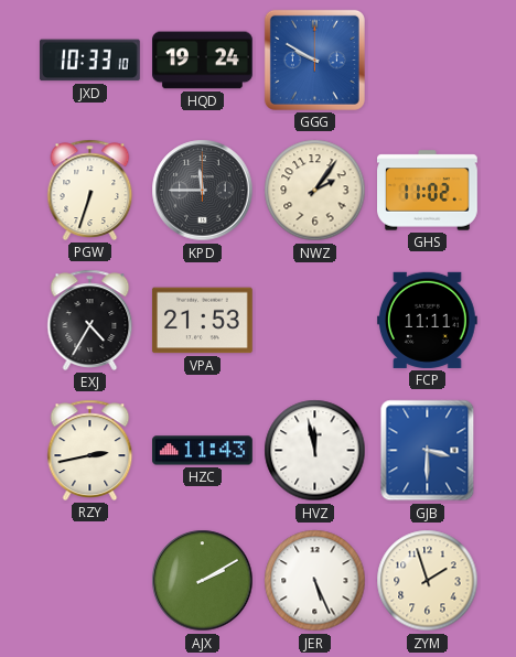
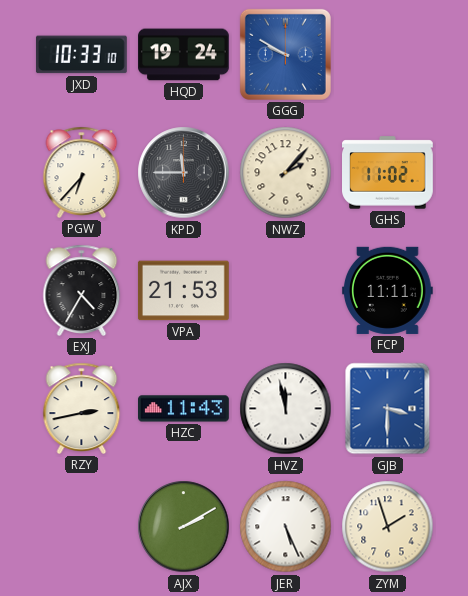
PGW: 6:33 -> 6:37
NWZ: 2:06 -> 2:07
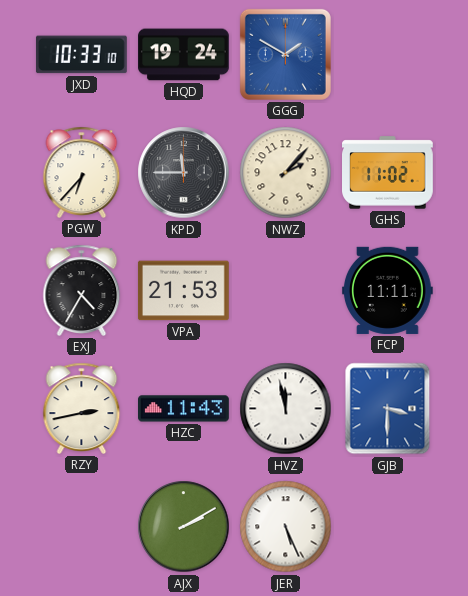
GGG: 9:50 -> 1:50
ZYM: 1:57 -> none
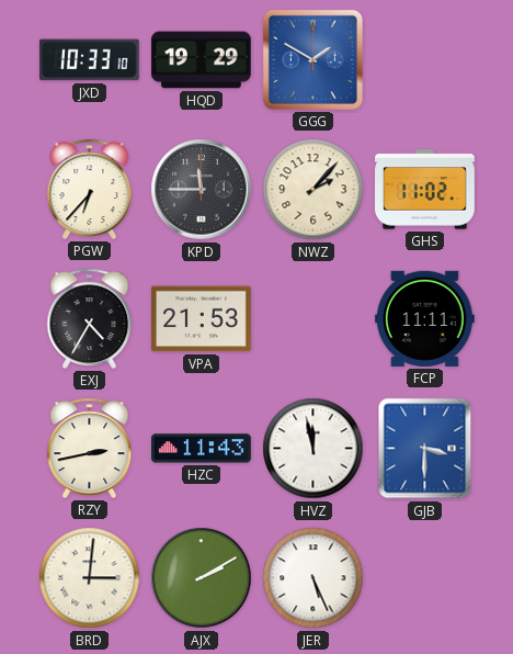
HQD: 19:24 -> 19:29
BRD: none -> 3:01
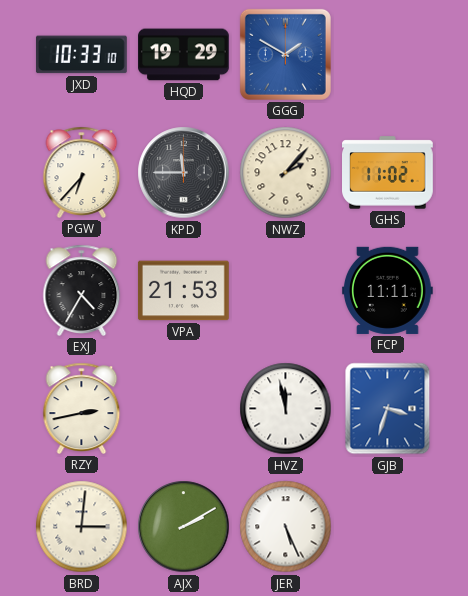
HZC: 11:43 -> none
GJB: 3:30 -> 3:33
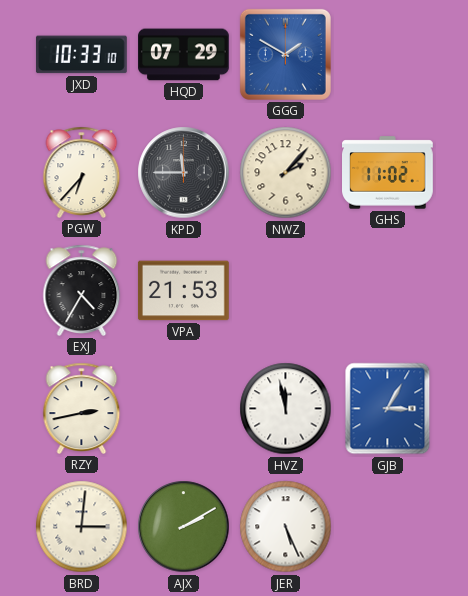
HQD: 19:29 -> 07:29
FCP: 11:11 -> none
GJB: 3:33 -> 3:05
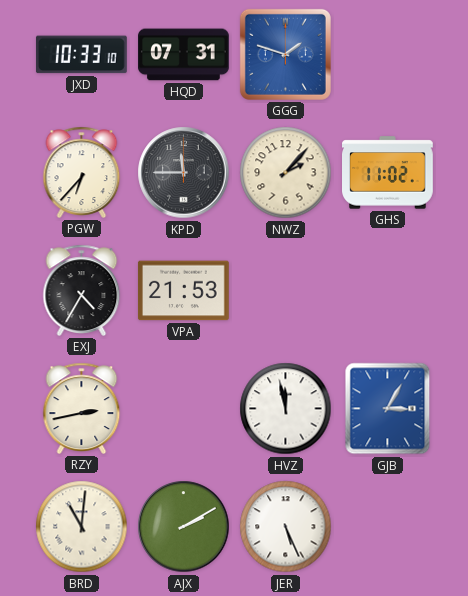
HQD: 07:29 -> 07:31
GGG: 1:50 -> 1:48
BRD: 3:01 -> 11:01
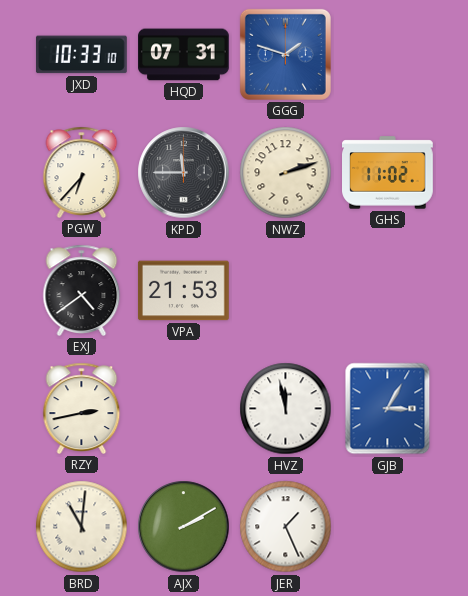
NWZ: 2:07 -> 2:12
EXJ: 4:35 -> 4:39
JER: 5:26 -> 1:26
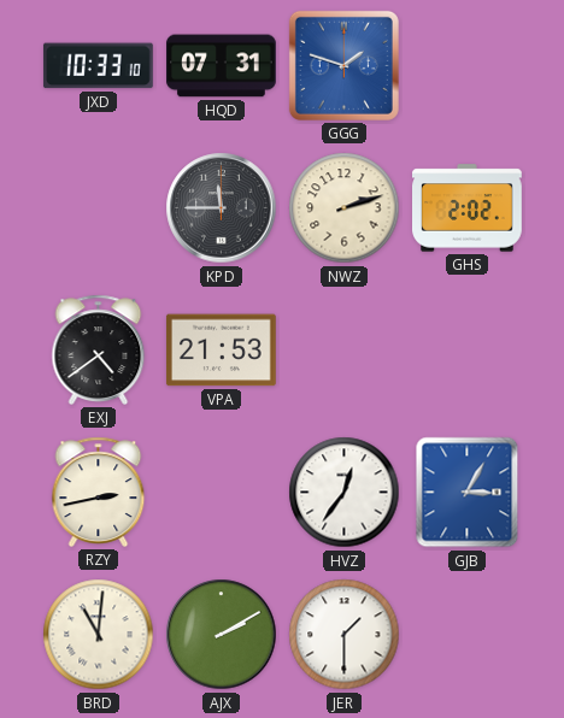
PGW: 6:37 -> none
GHS: 11:02 -> 2:02
HVZ: 11:58 -> 12:36
JER: 1:26 -> 1:30
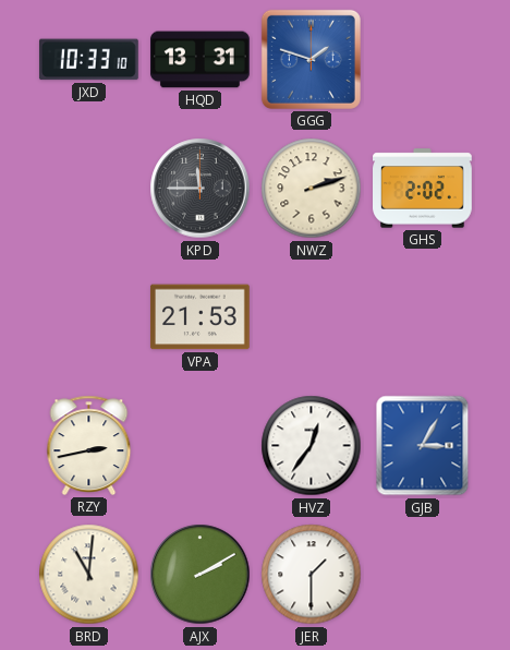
HQD: 07:31 -> 13:31
EXJ: 4:39 -> none
